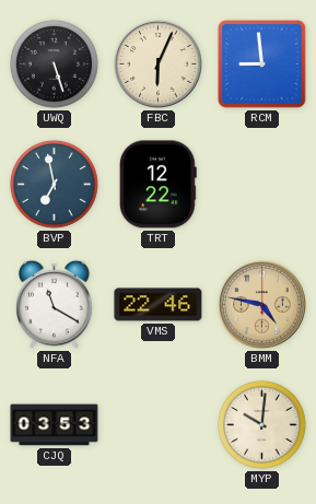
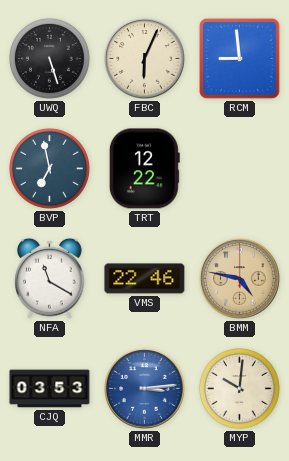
MMR: none -> 3:14
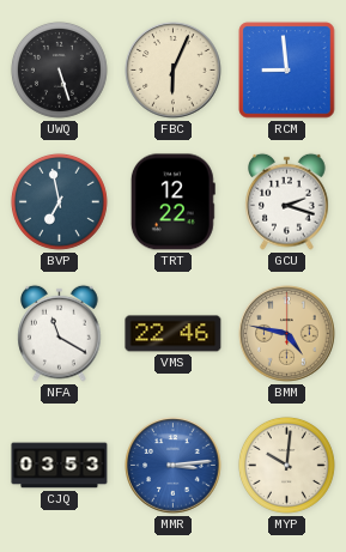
GCU: none -> 2:18
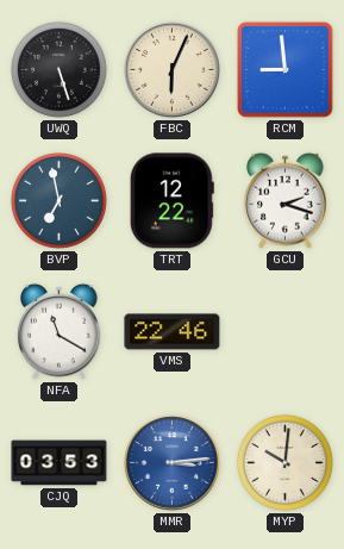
BMM: 4:47 -> none
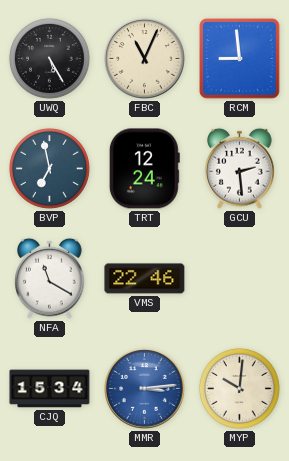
UWQ: 5:27 -> 5:25
FBC: 6:04 -> 11:04
TRT: 12:22 -> 12:24
GCU: 2:18 -> 2:29
CJQ: 03:53 -> 15:34
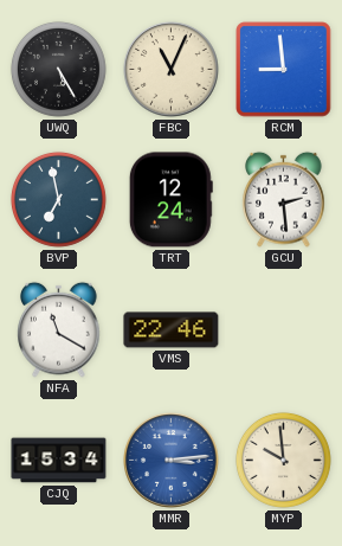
MYP: 10:01 -> 9:59
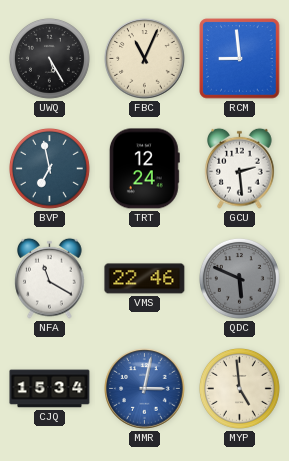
QDC: none -> 5:49
MMR: 3:14 -> 3:02
MYP: 9:59 -> 4:59
